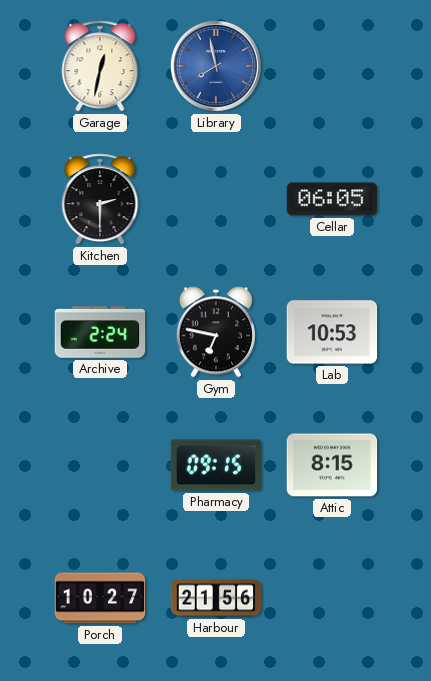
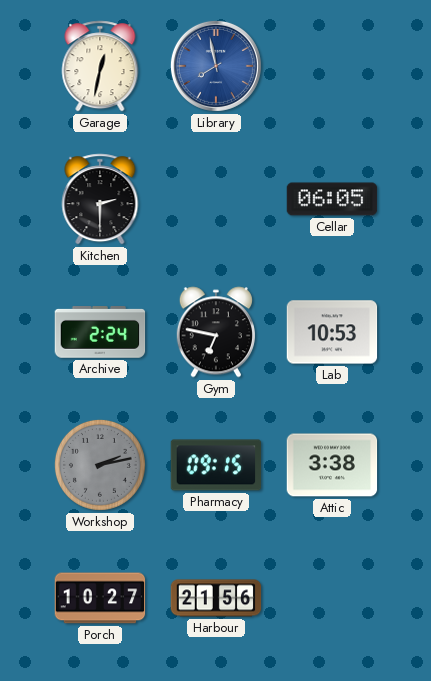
Workshop: none -> 2:13
Attic: 8:15 -> 3:38
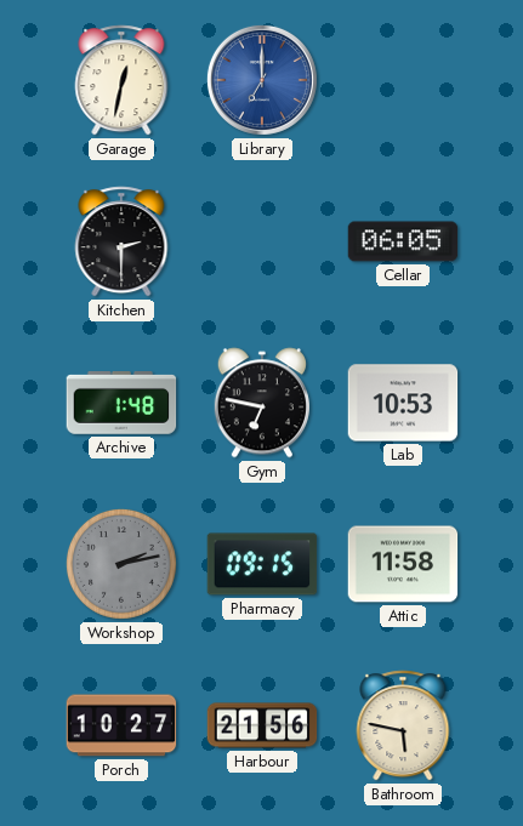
Library: 7:58 -> 7:00
Archive: 2:24 -> 1:48
Attic: 3:38 -> 11:58
Bathroom: none -> 5:47
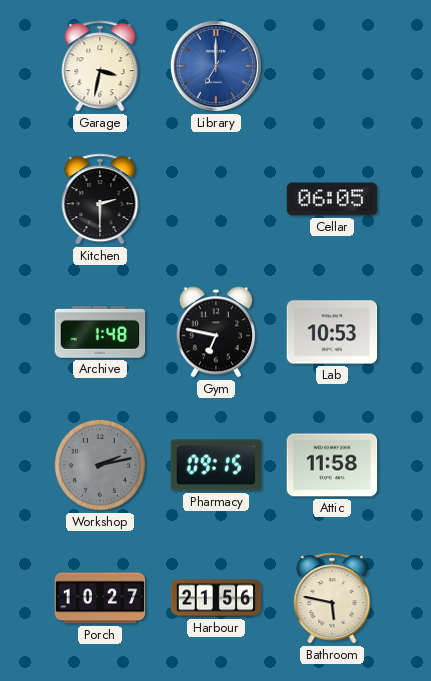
Garage: 12:32 -> 3:32
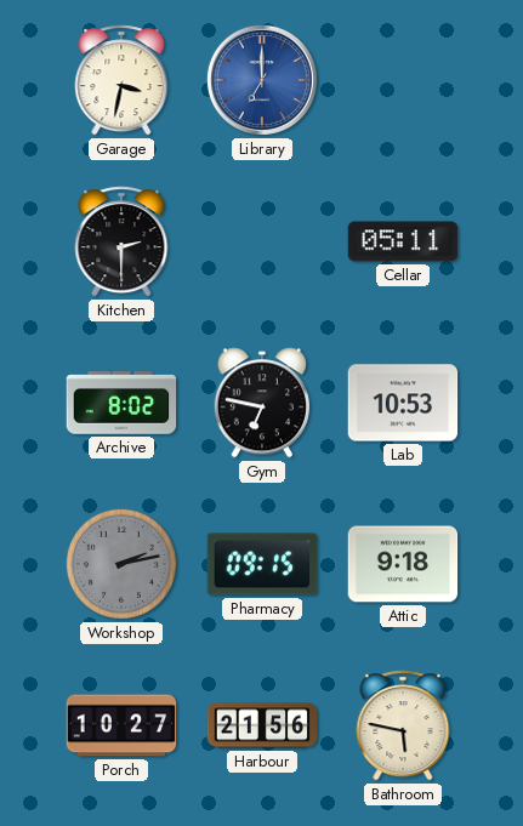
Cellar: 06:05 -> 05:11
Archive: 1:48 -> 8:02
Attic: 11:58 -> 9:18
